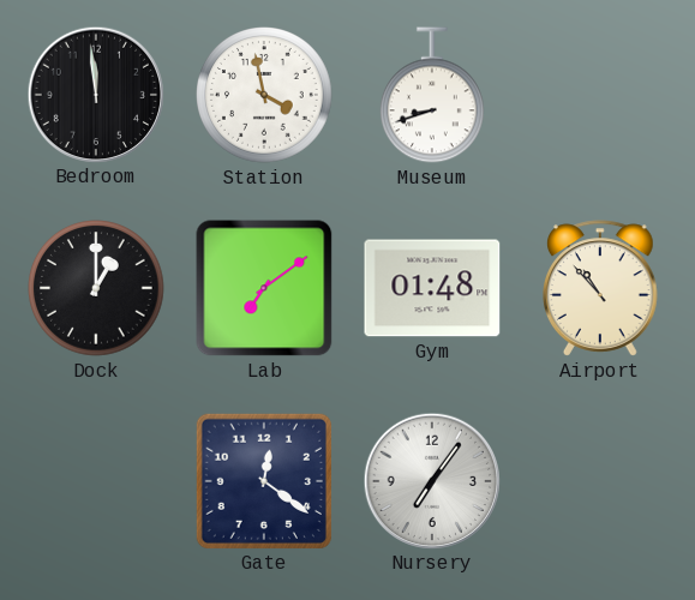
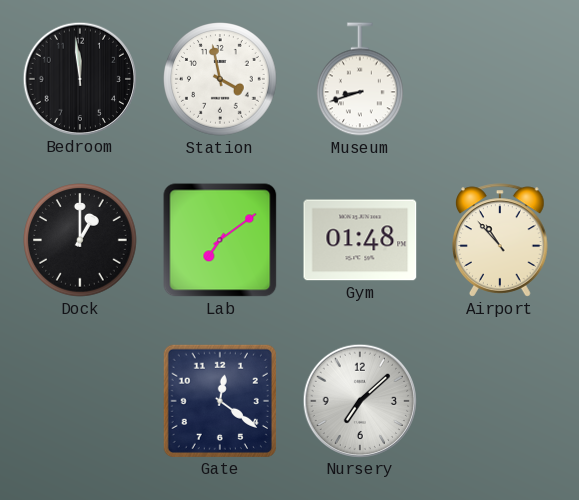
Nursery: 7:06 -> 7:08
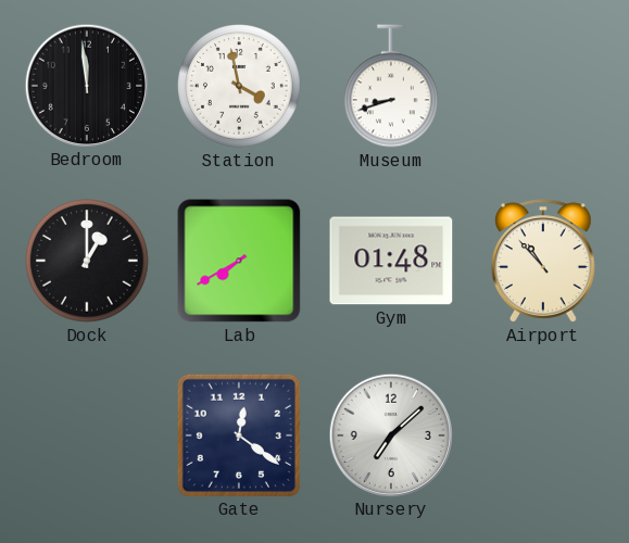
Lab: 7:09 -> 7:40
